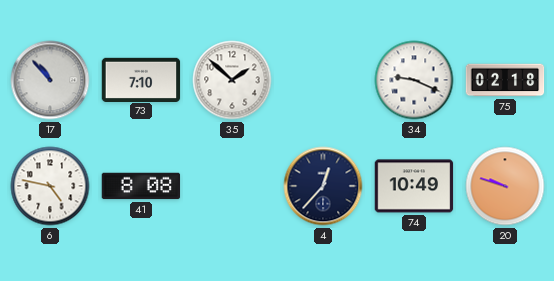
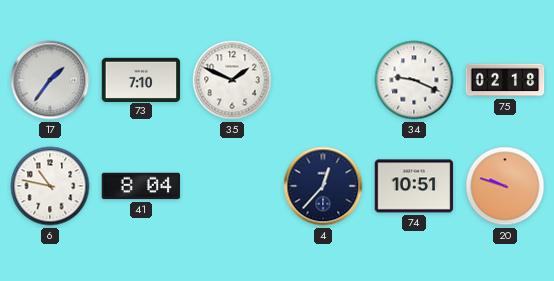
17: 10:53 -> 1:36
35: 1:52 -> 1:49
6: 4:47 -> 10:47
41: 8:08 -> 8:04
74: 10:49 -> 10:51
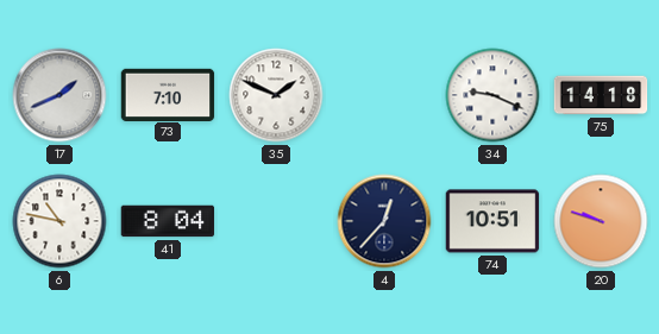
17: 1:36 -> 1:41
75: 02:18 -> 14:18
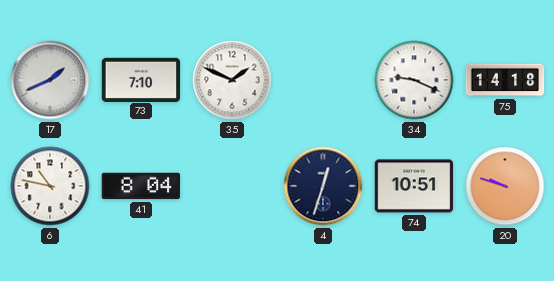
4: 12:37 -> 12:33
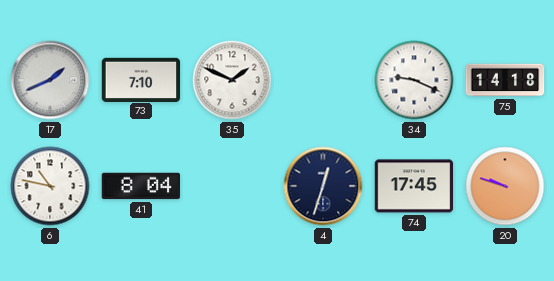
74: 10:51 -> 17:45
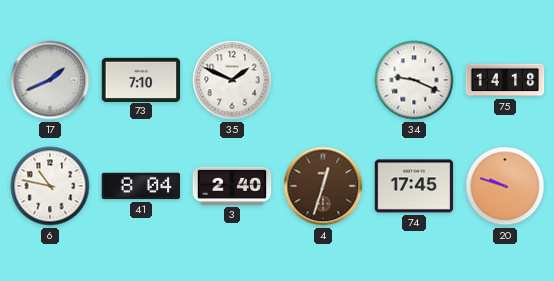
3: none -> 2:40
4 dial: navy -> brown
